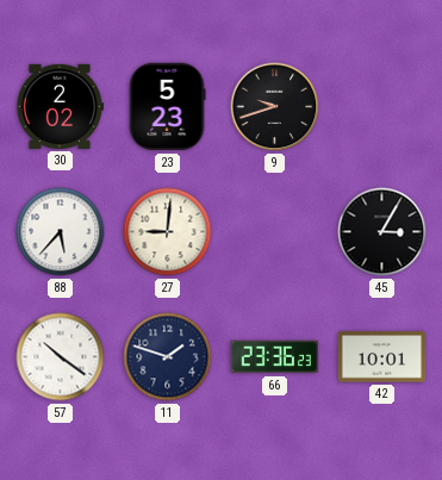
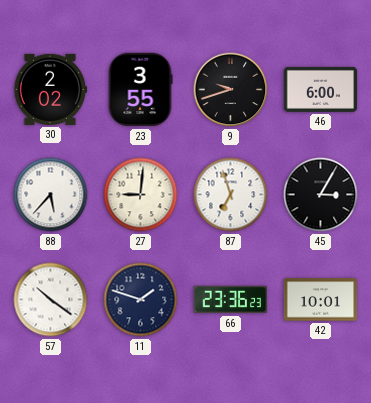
23: 5:23 -> 3:55
46: none -> 6:00
87: none -> 6:57
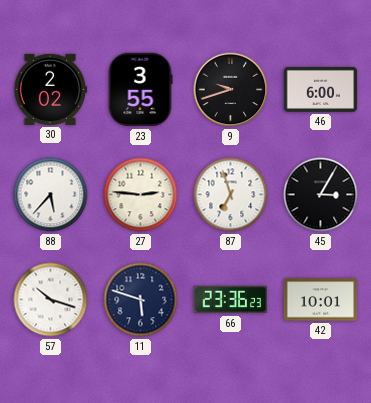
27: 9:01 -> 2:46
57: 10:21 -> 10:18
11: 1:48 -> 5:48
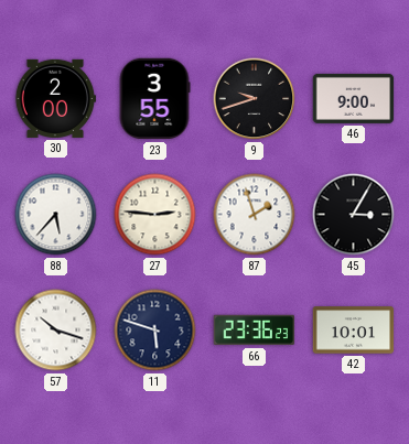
30: 2:02 -> 2:00
46: 6:00 -> 9:00
87: 6:57 -> 1:57
